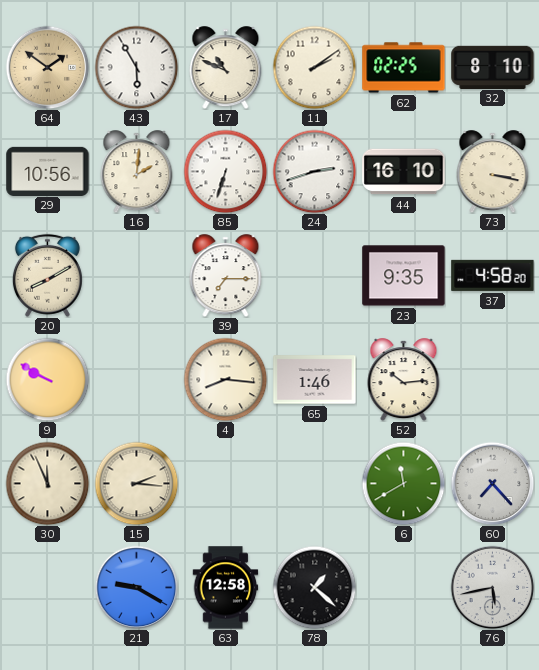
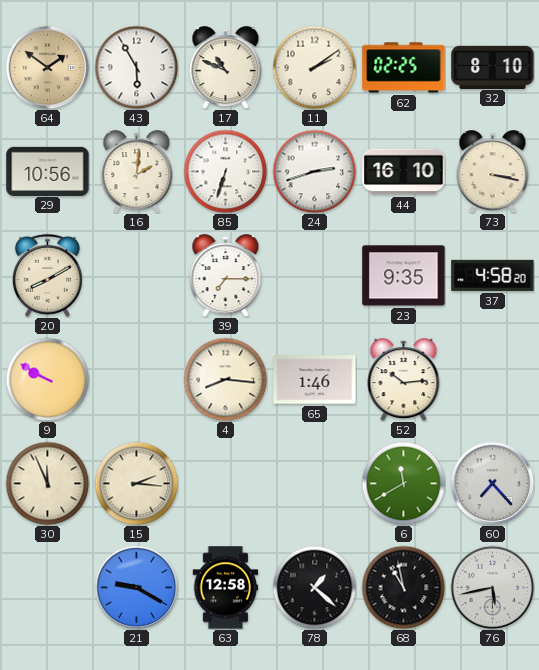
68: none -> 10:58
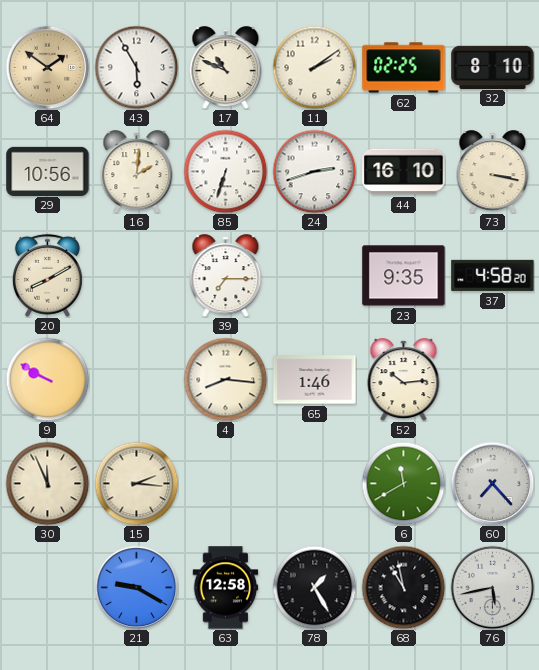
78: 1:22 -> 1:25
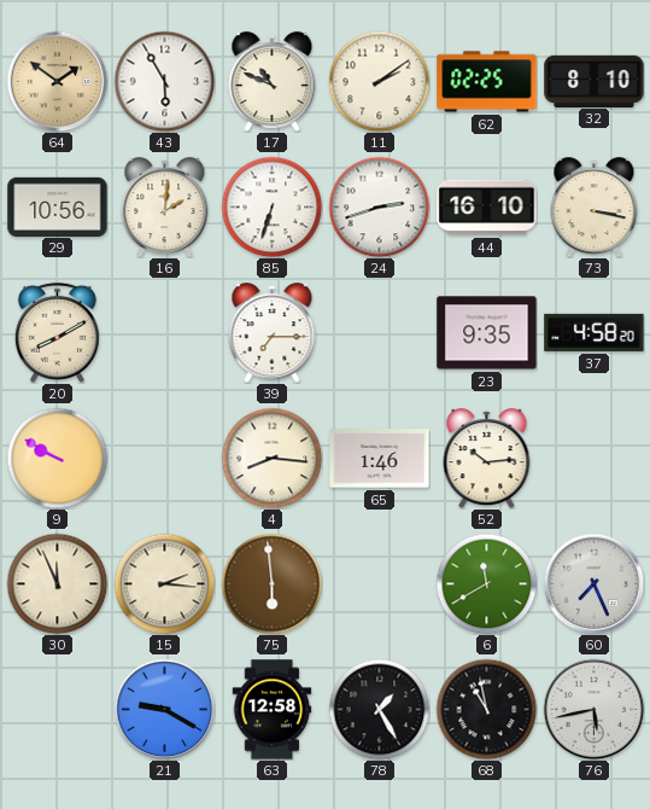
75: none -> 5:59
60: 7:23 -> 7:26
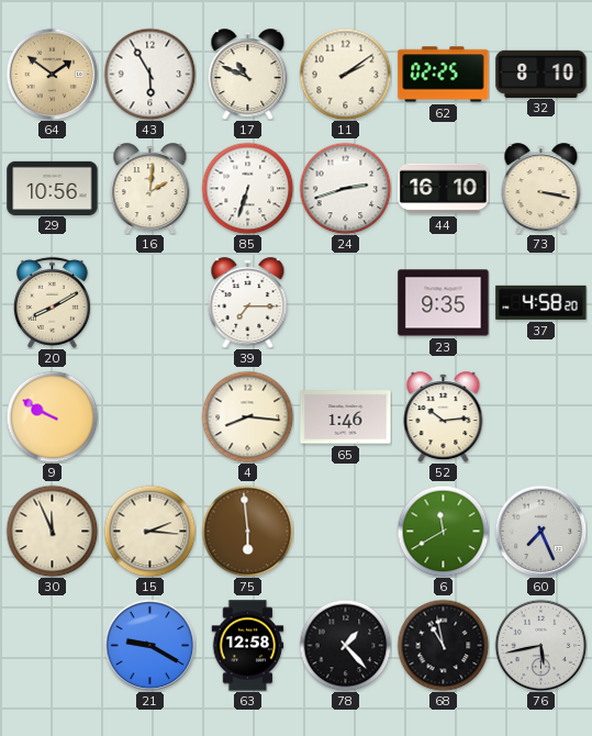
78: 1:25 -> 1:23
